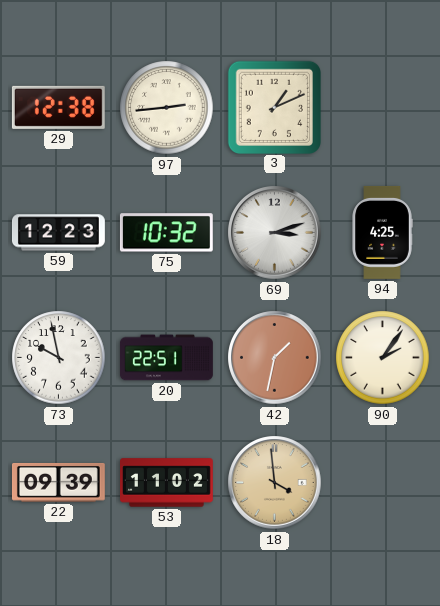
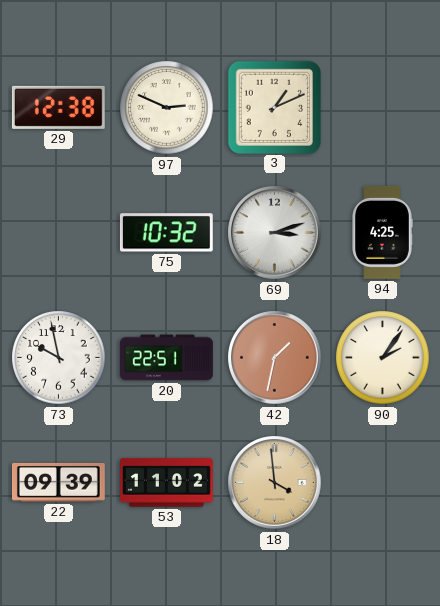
97: 2:44 -> 2:49
59: 12:23 -> none
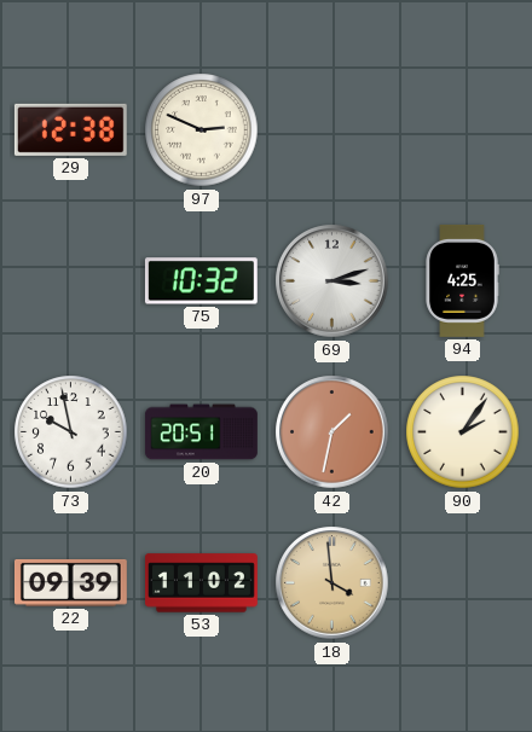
3: 1:11 -> none
20: 22:51 -> 20:51
